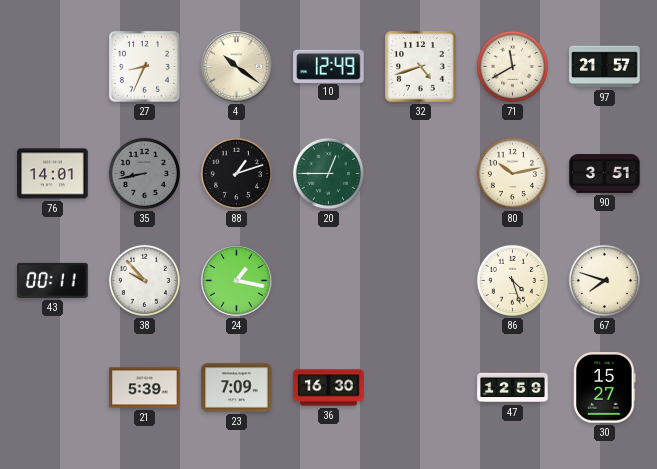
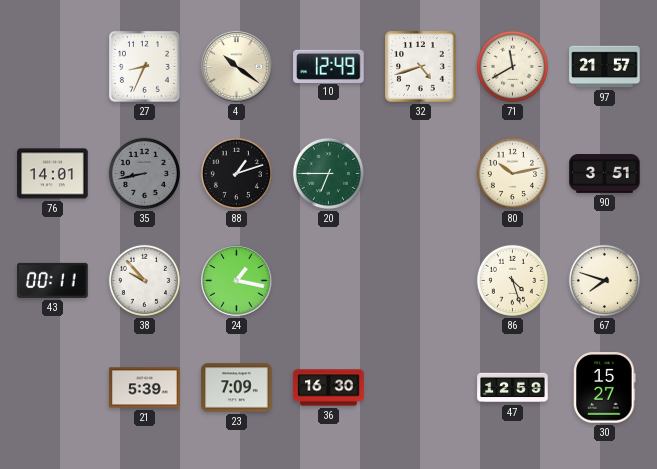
20: 12:45 -> 6:45
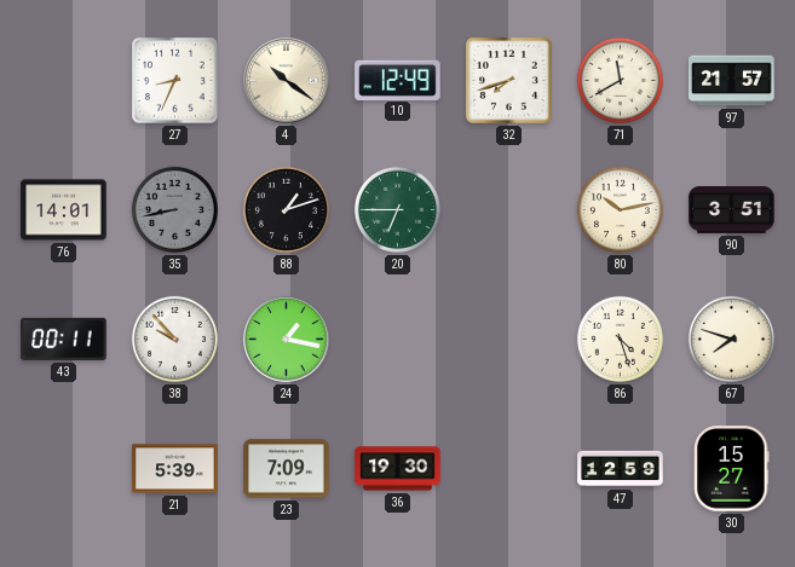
32: 4:42 -> 7:42
36: 16:30 -> 19:30
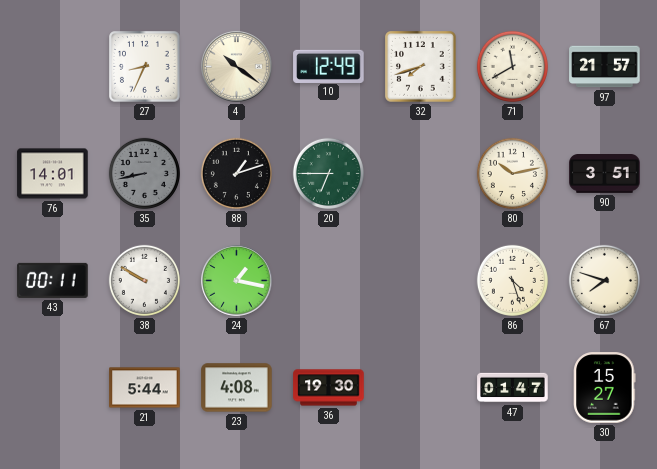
38: 9:53 -> 9:50
21: 5:39 -> 5:44
23: 7:09 -> 4:08
47: 12:59 -> 01:47
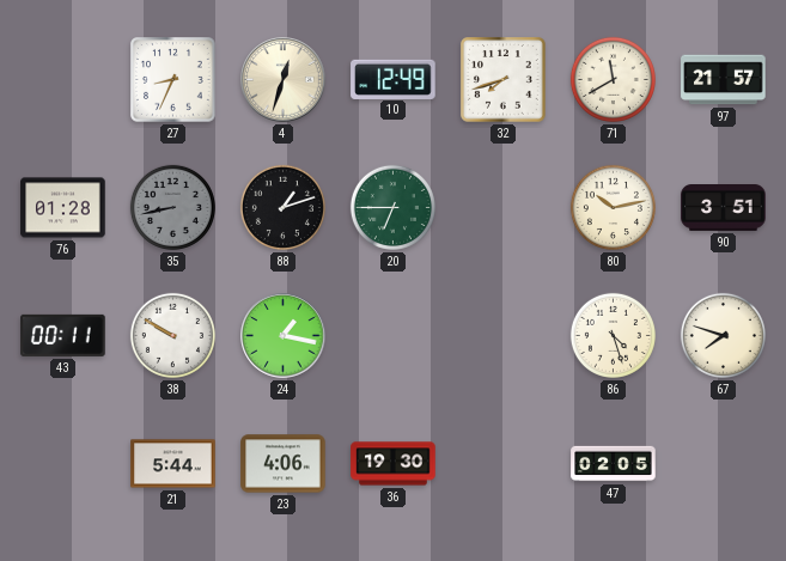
4: 10:21 -> 12:33
76: 14:01 -> 01:28
23: 4:08 -> 4:06
47: 01:47 -> 02:05
30: 15:27 -> none
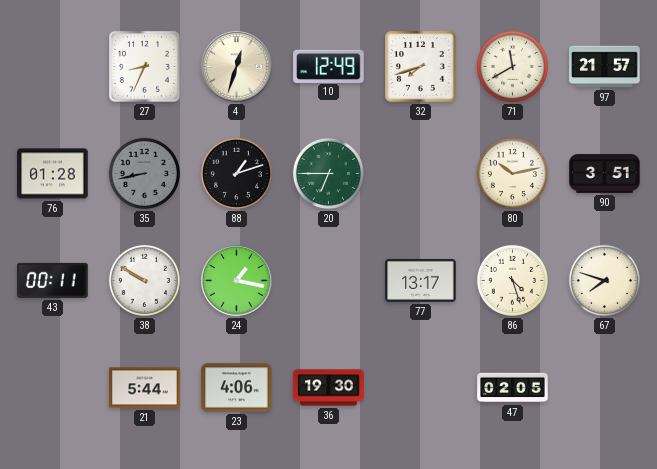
77: none -> 13:17
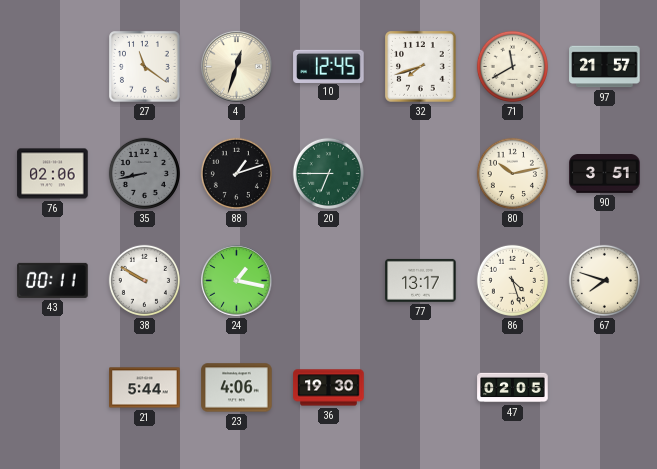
27: 8:34 -> 11:21
10: 12:49 -> 12:45
76: 01:28 -> 02:06
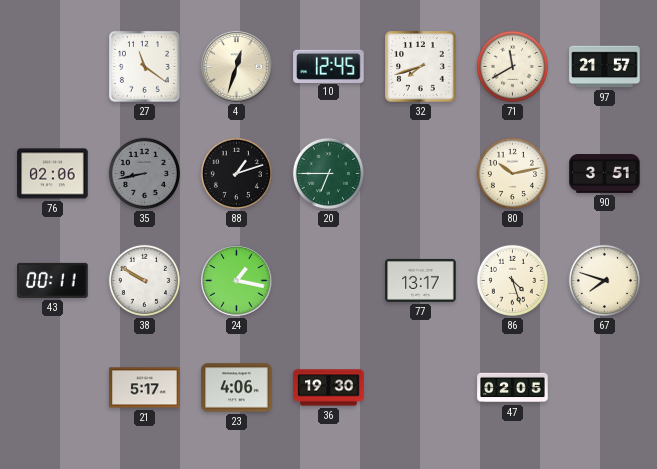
21: 5:44 -> 5:17
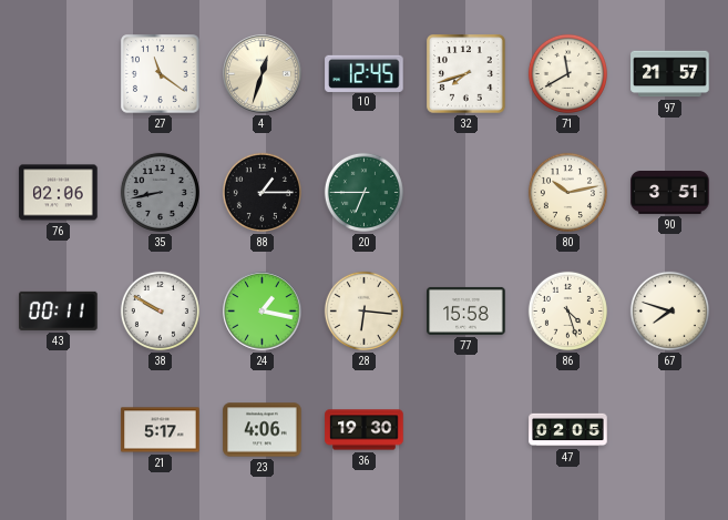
88: 1:12 -> 1:15
28: none -> 6:16
77: 13:17 -> 15:58
